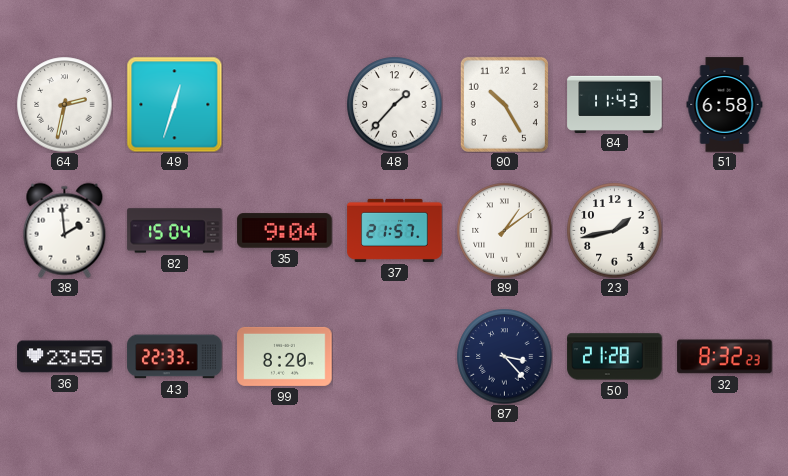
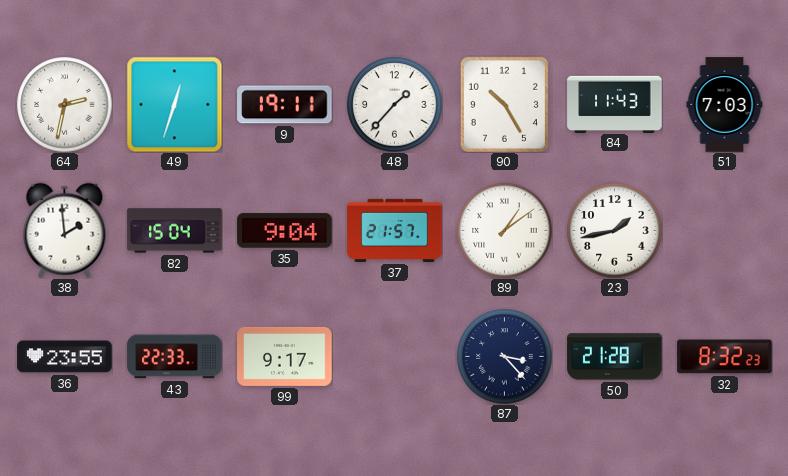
9: none -> 19:11
51: 6:58 -> 7:03
99: 8:20 -> 9:17
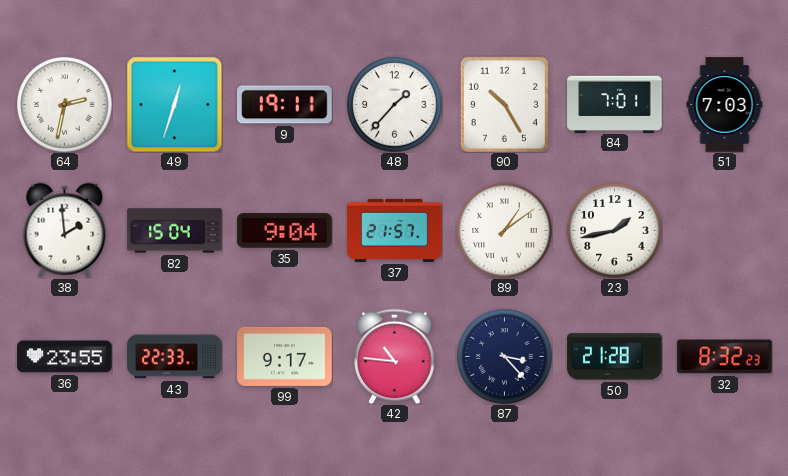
84: 11:43 -> 7:01
42: none -> 10:46
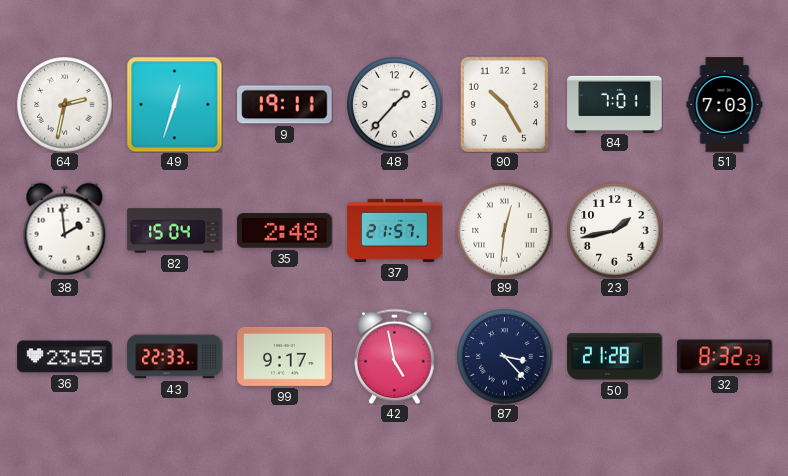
35: 9:04 -> 2:48
89: 1:09 -> 12:31
42: 10:46 -> 4:58
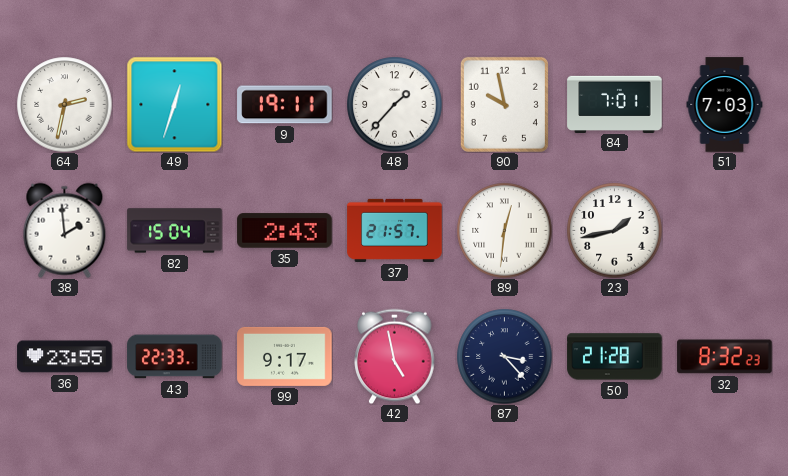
90: 10:25 -> 9:58
35: 2:48 -> 2:43
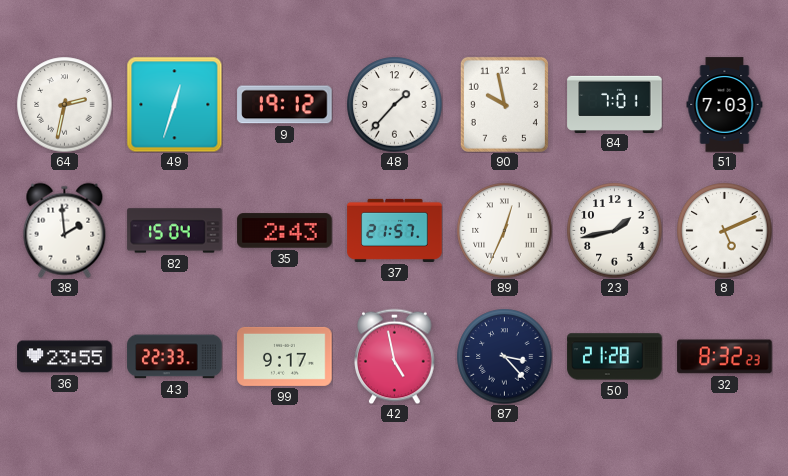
9: 19:11 -> 19:12
89: 12:31 -> 12:34
8: none -> 5:11
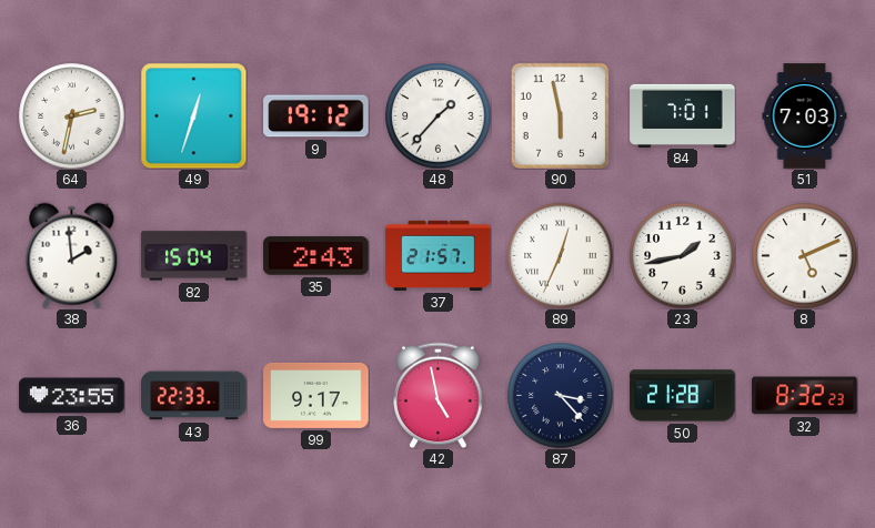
90: 9:58 -> 5:58
